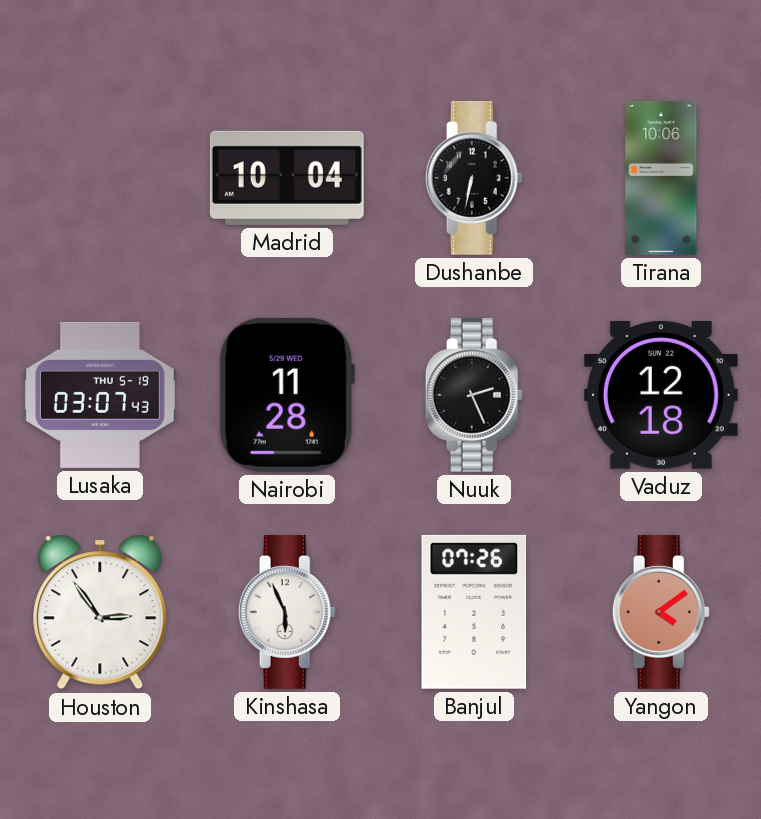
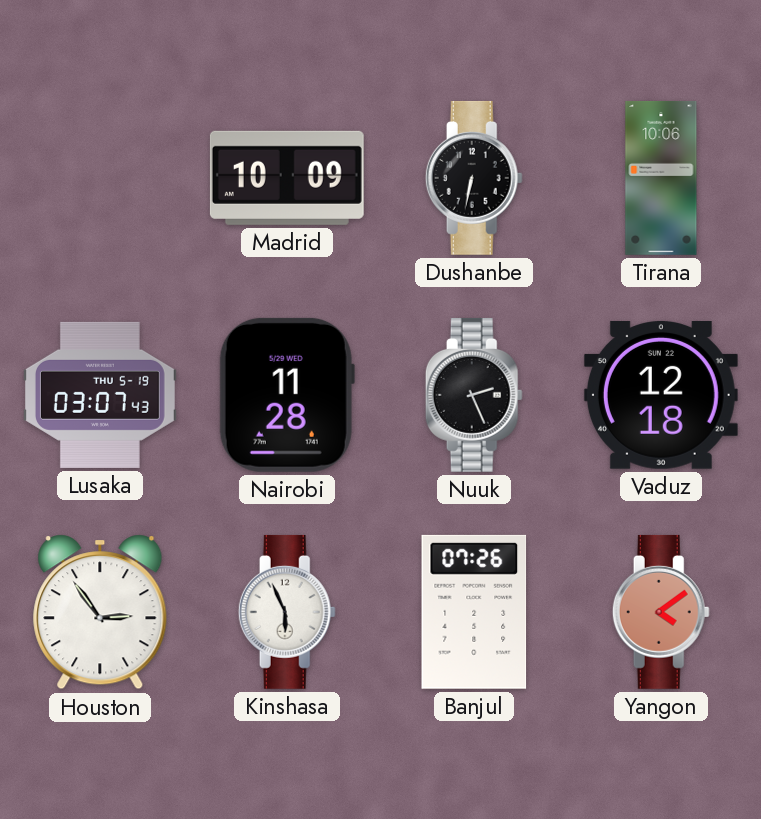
Madrid: 10:04 -> 10:09
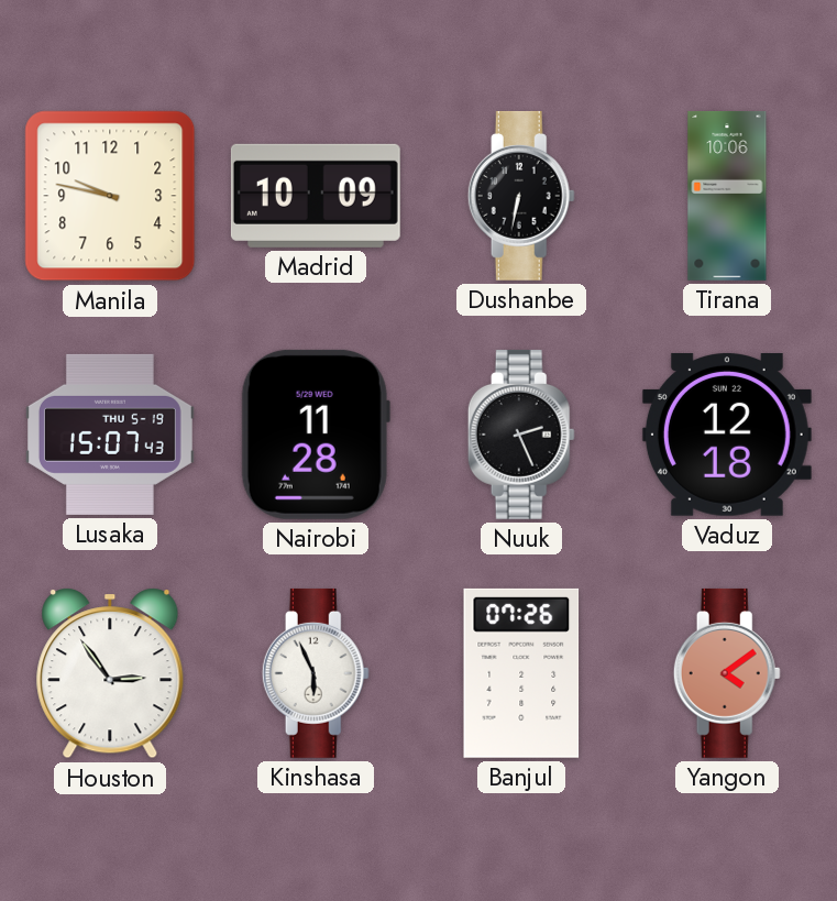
Manila: none -> 9:47
Lusaka: 03:07 -> 15:07
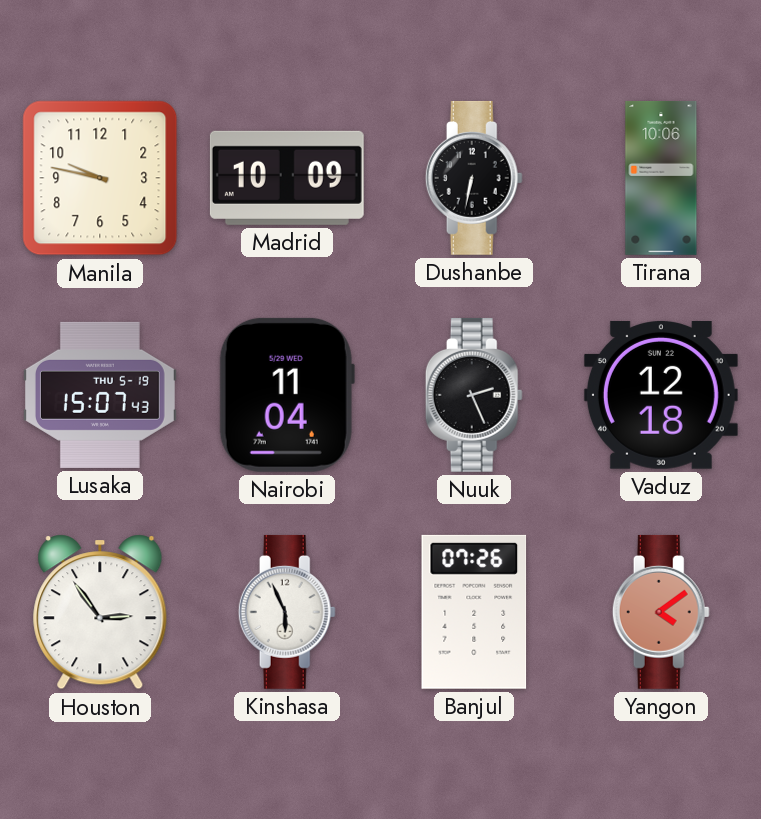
Nairobi: 11:28 -> 11:04
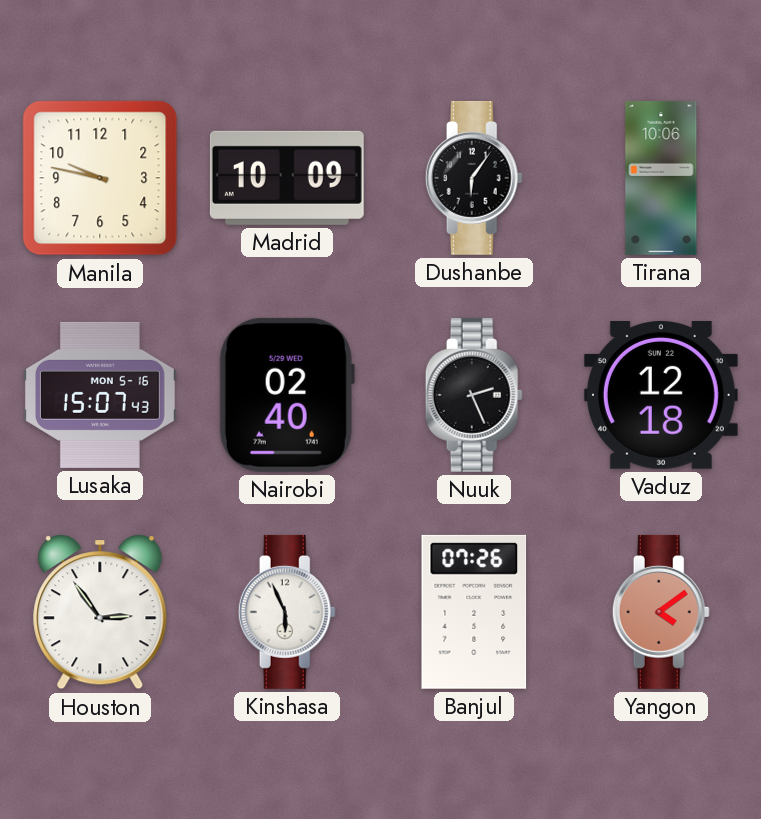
Dushanbe: 6:32 -> 6:06
Lusaka date: THU 5-19 -> MON 5-16
Nairobi: 11:04 -> 02:40
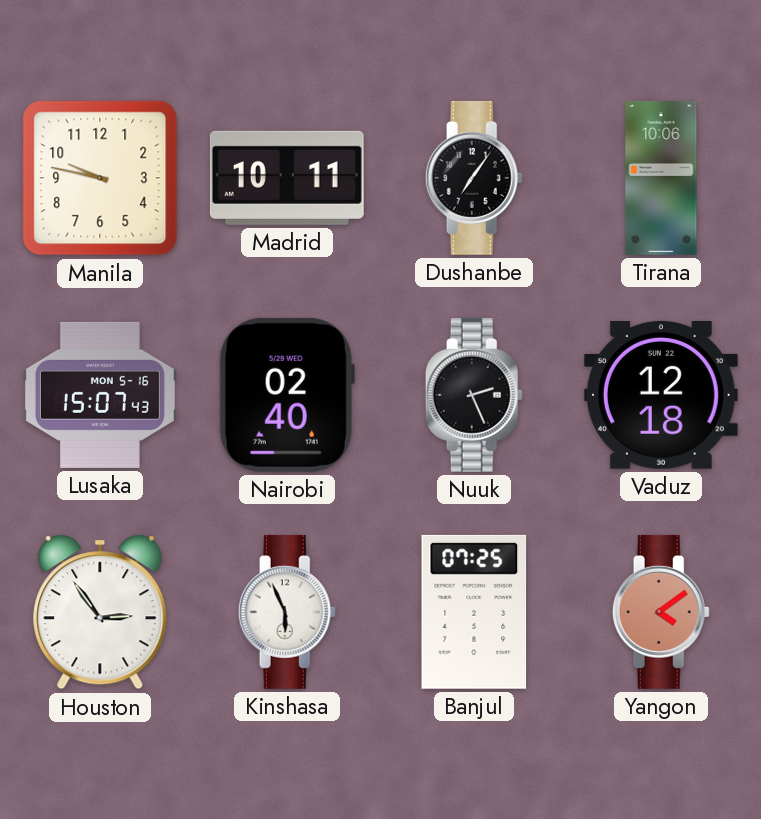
Madrid: 10:09 -> 10:11
Dushanbe: 6:06 -> 7:06
Banjul: 07:26 -> 07:25
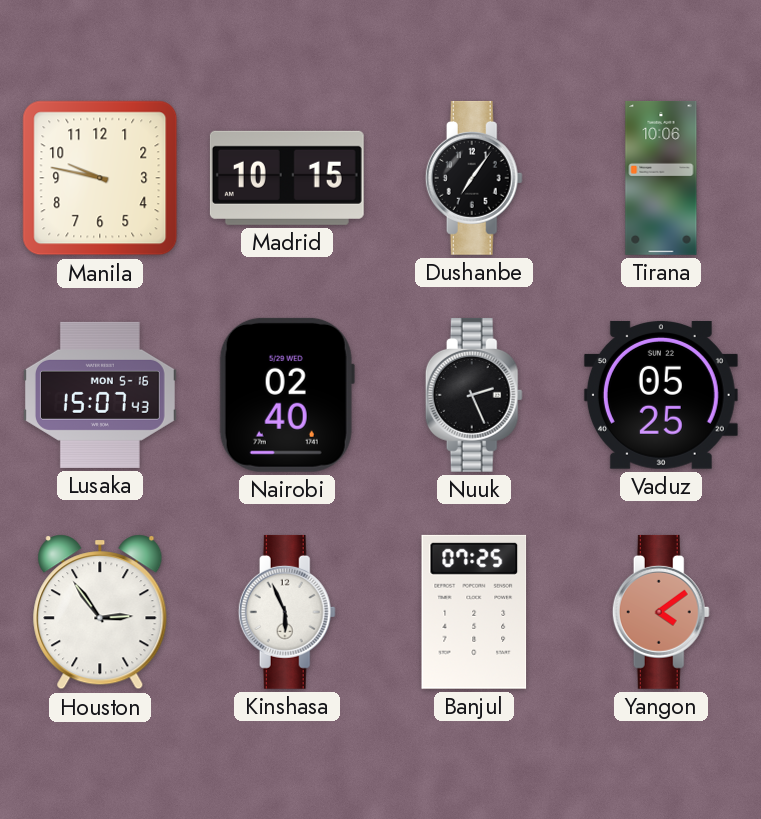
Madrid: 10:11 -> 10:15
Vaduz: 12:18 -> 05:25
